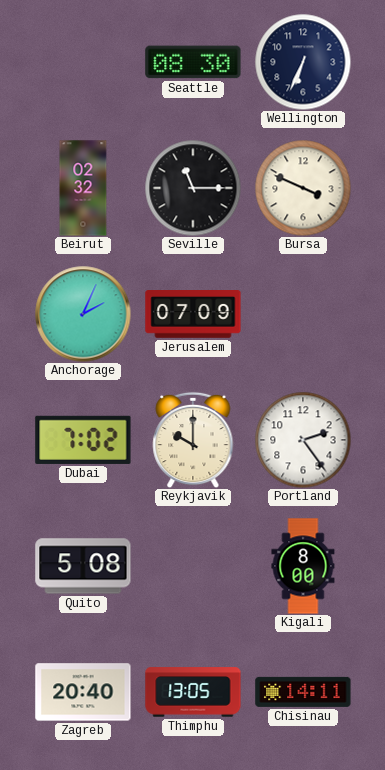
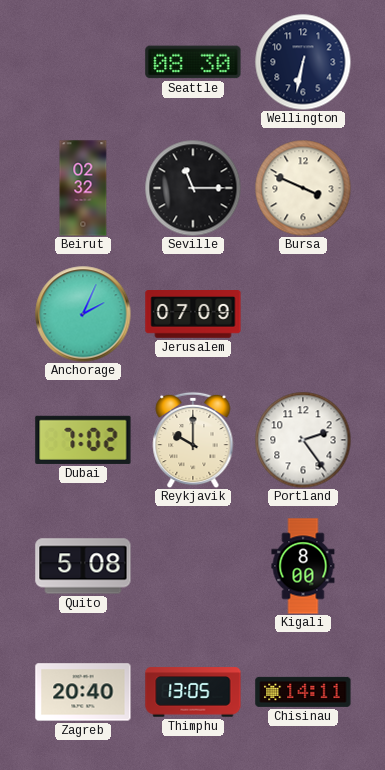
Wellington: 6:34 -> 6:32
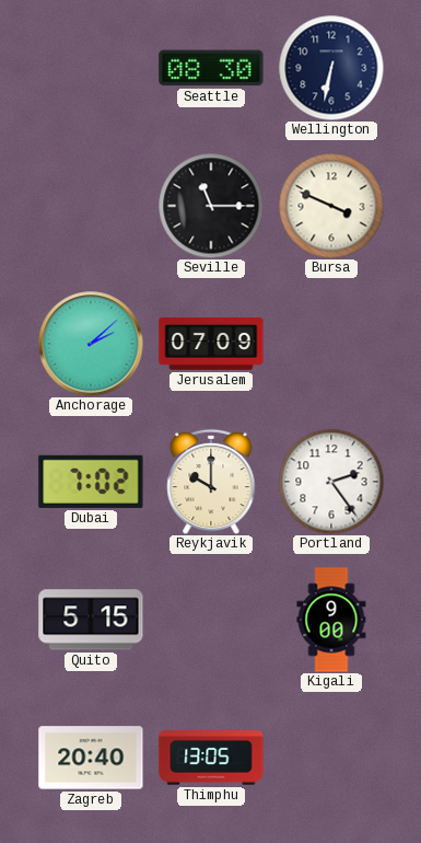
Beirut: 02:32 -> none
Anchorage: 2:04 -> 2:08
Quito: 5:08 -> 5:15
Kigali: 8:00 -> 9:00
Chisinau: 14:11 -> none
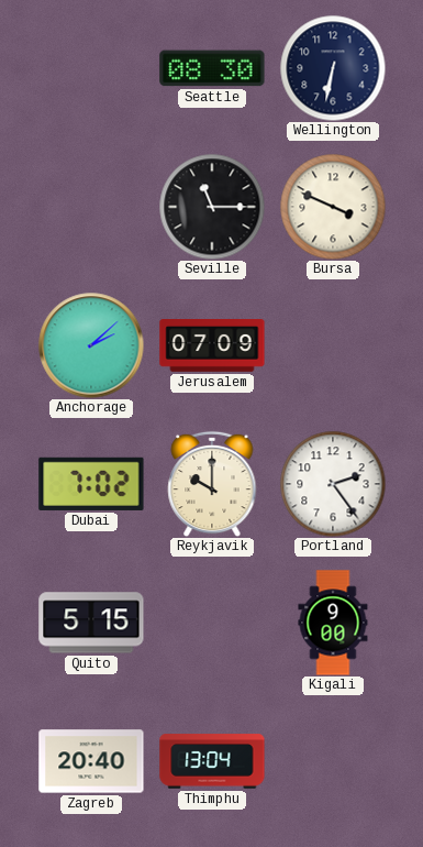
Thimphu: 13:05 -> 13:04
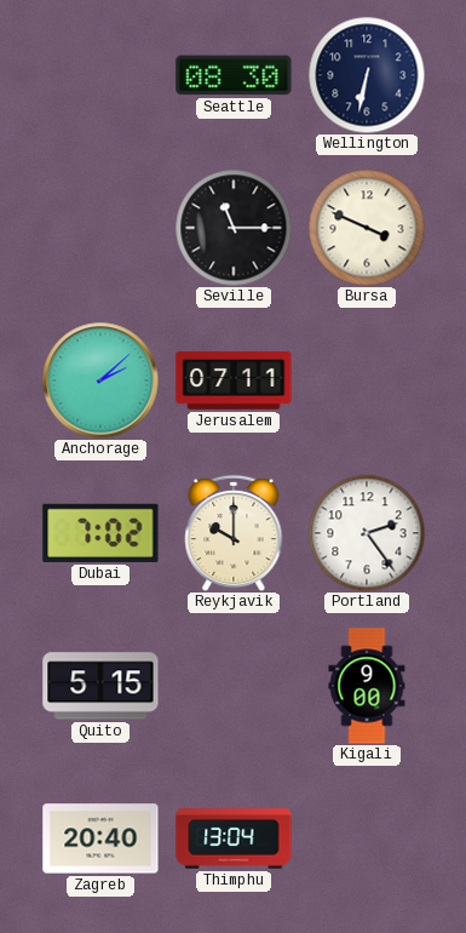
Jerusalem: 07:09 -> 07:11
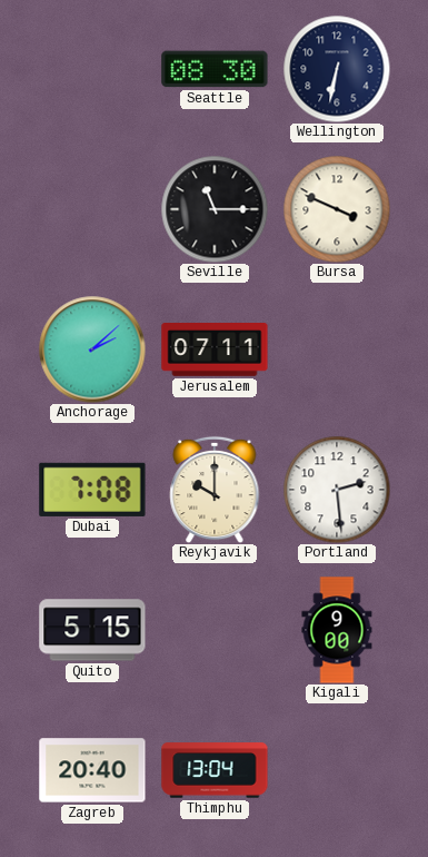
Dubai: 7:02 -> 7:08
Portland: 2:24 -> 2:29
